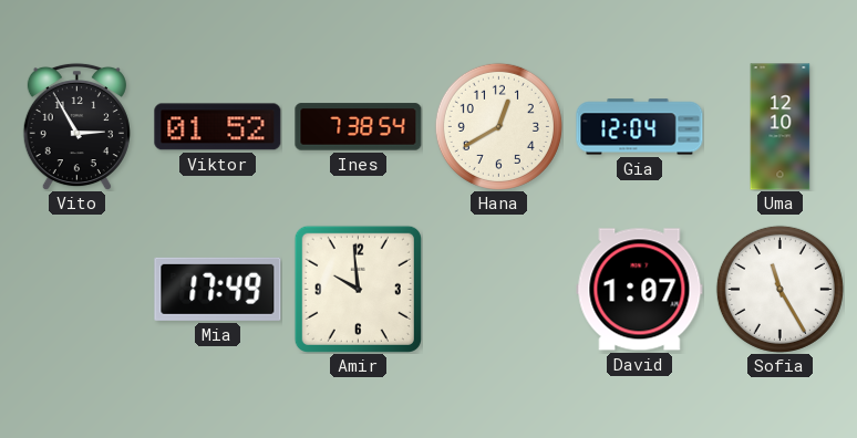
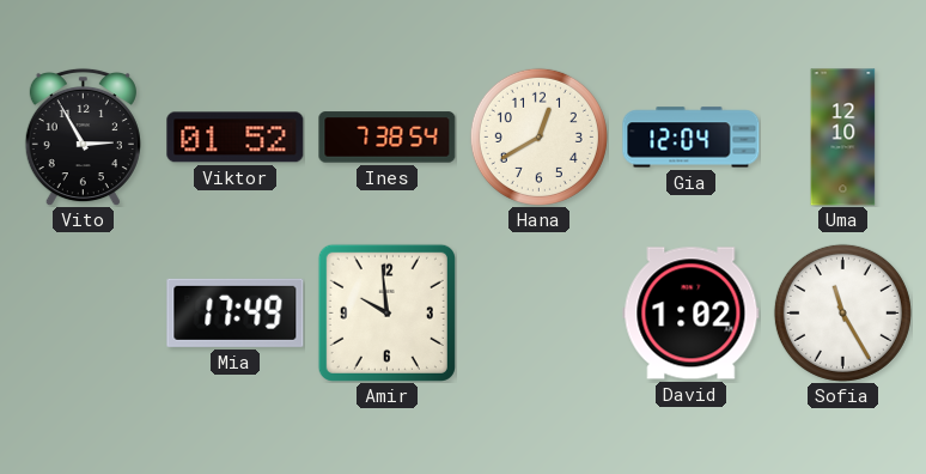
David: 1:07 -> 1:02
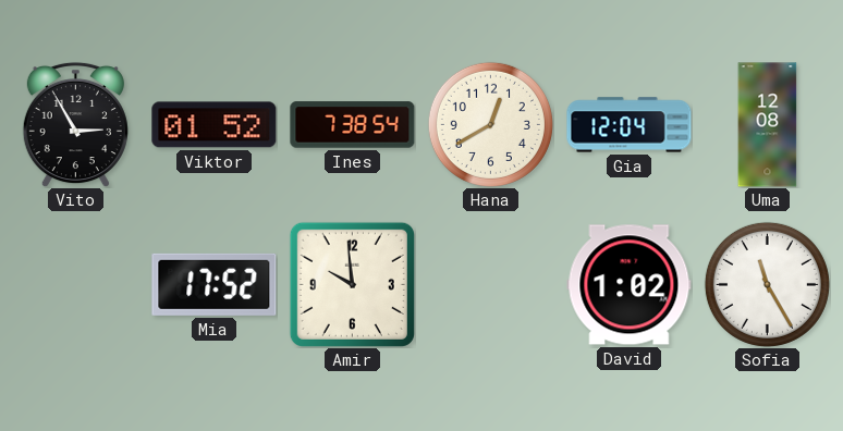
Uma: 12:10 -> 12:08
Mia: 17:49 -> 17:52
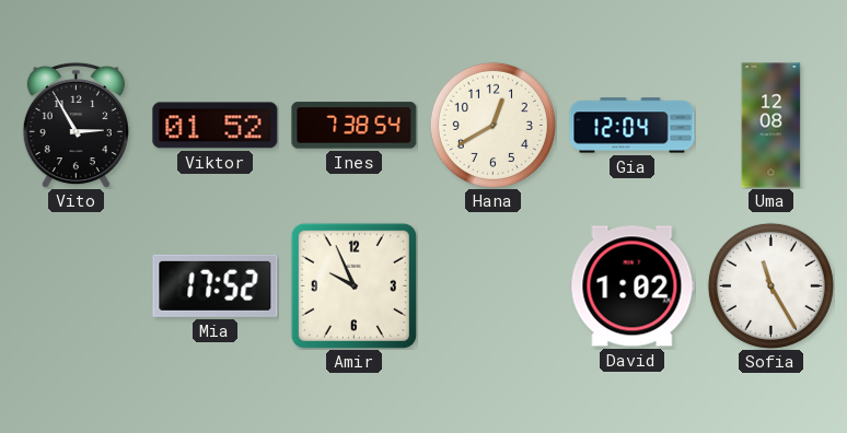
Amir: 9:59 -> 9:56
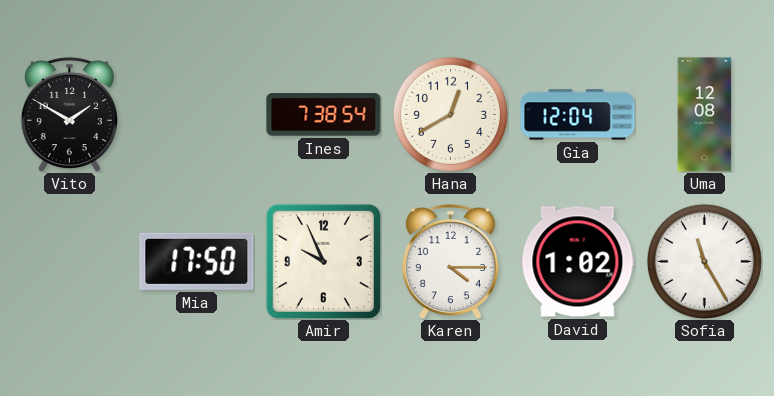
Vito: 2:55 -> 1:50
Viktor: 01:52 -> none
Mia: 17:52 -> 17:50
Karen: none -> 4:15
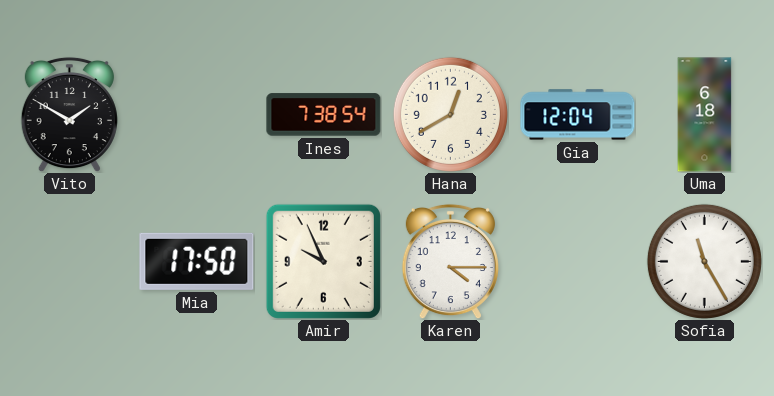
Uma: 12:08 -> 6:18
David: 1:02 -> none
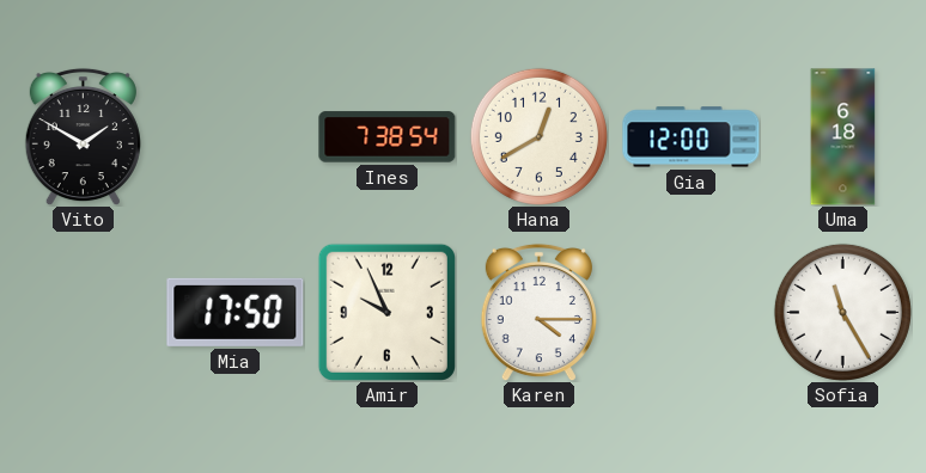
Gia: 12:04 -> 12:00
